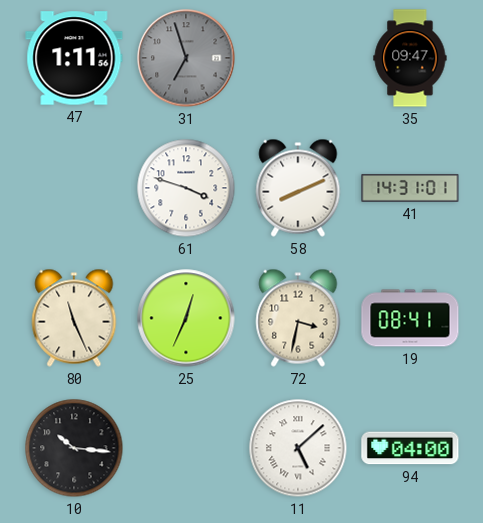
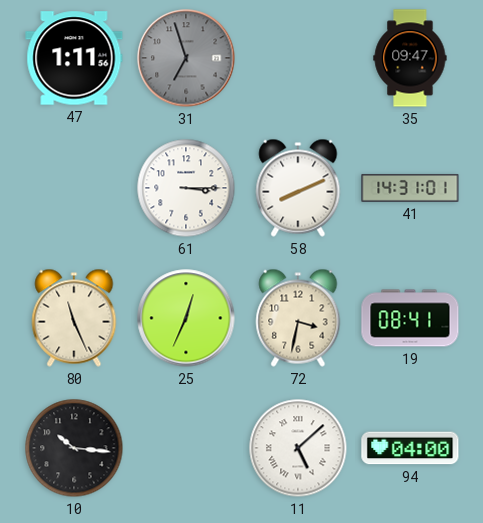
61: 3:48 -> 3:15
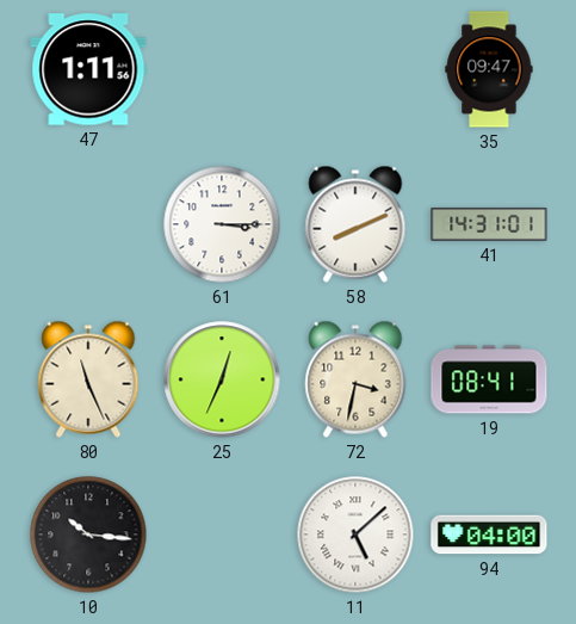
31: 6:57 -> none
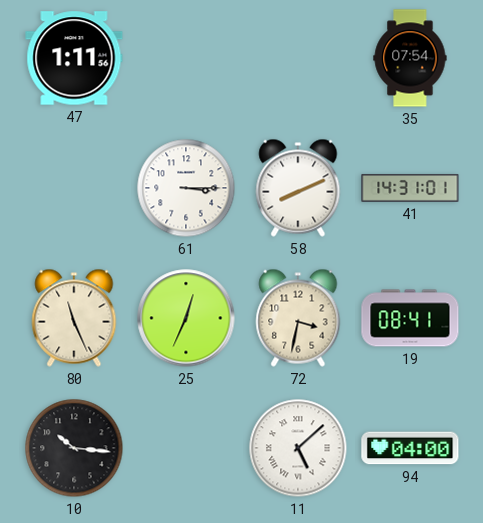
35: 09:47 -> 07:54
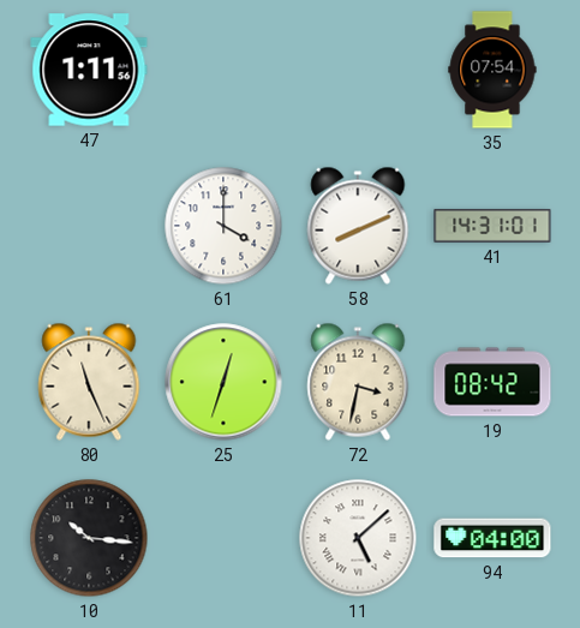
61: 3:15 -> 4:00
25: 12:34 -> 12:33
19: 08:41 -> 08:42
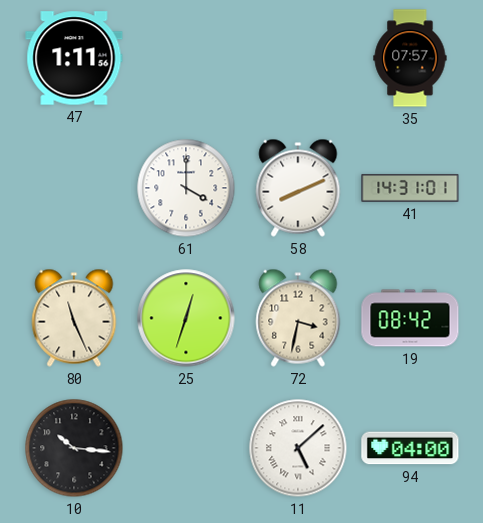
35: 07:54 -> 07:57
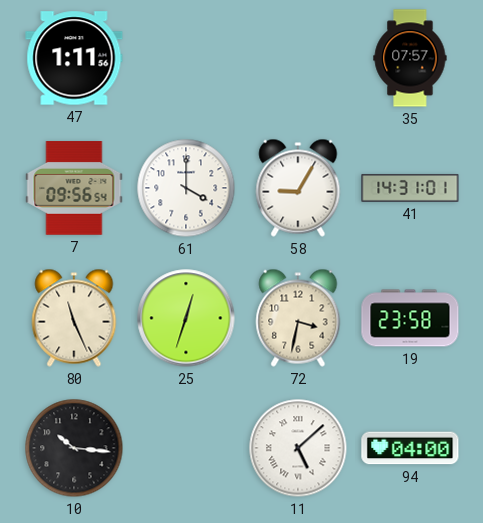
7: none -> 09:56
58: 8:11 -> 9:05
19: 08:42 -> 23:58
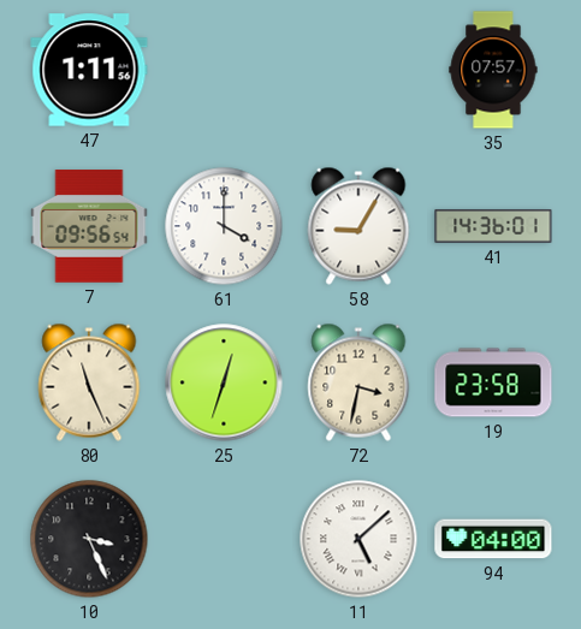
41: 14:31 -> 14:36
10: 10:16 -> 3:26
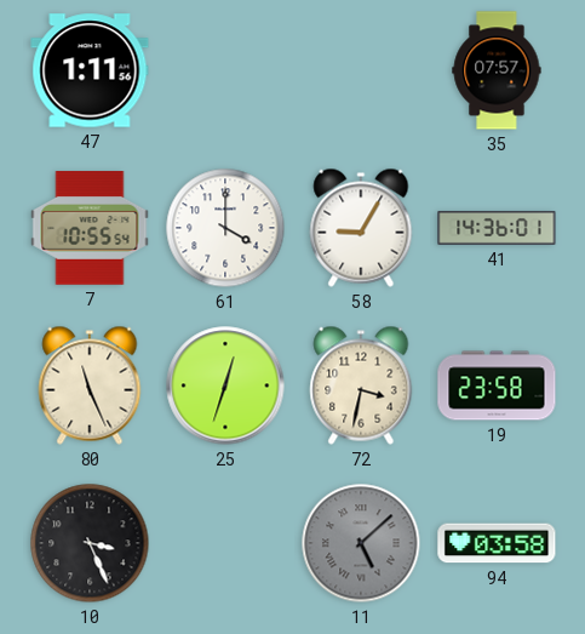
7: 09:56 -> 10:55
11 dial: white -> grey
94: 04:00 -> 03:58
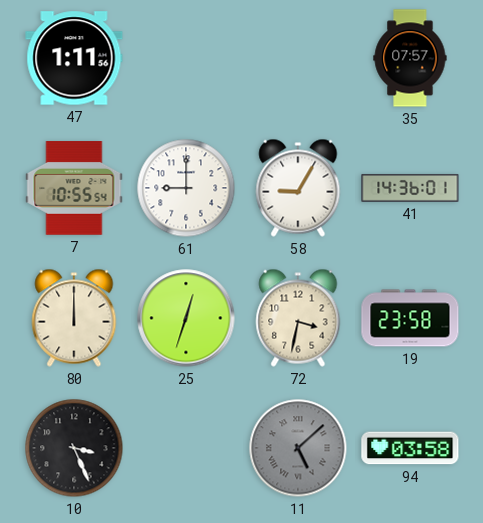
61: 4:00 -> 9:00
80: 11:26 -> 12:00
